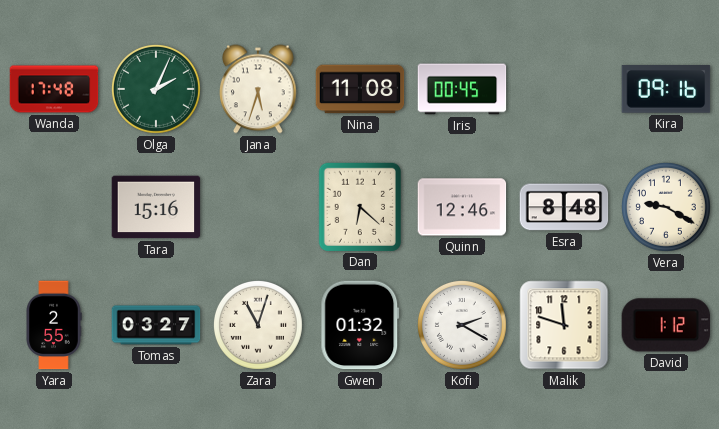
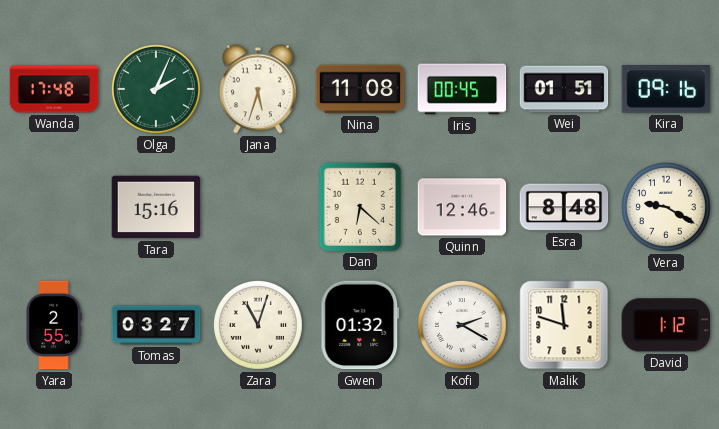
Wei: none -> 01:51
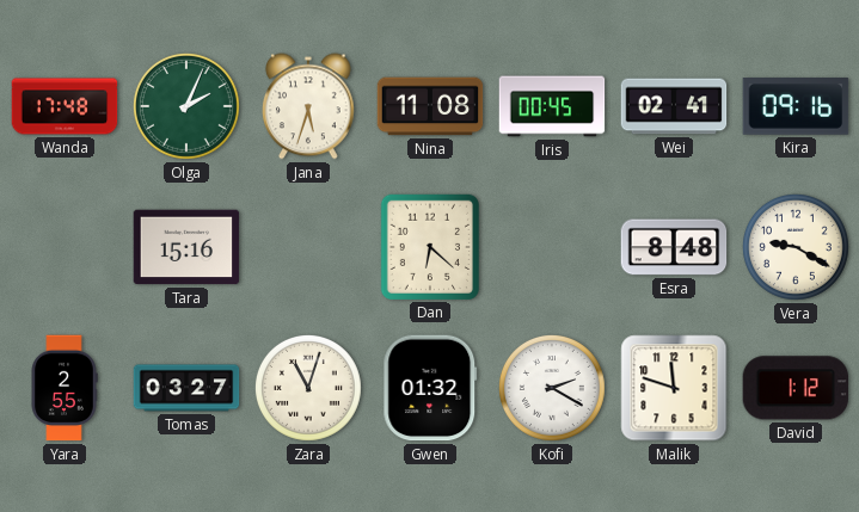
Wei: 01:51 -> 02:41
Quinn: 12:46 -> none
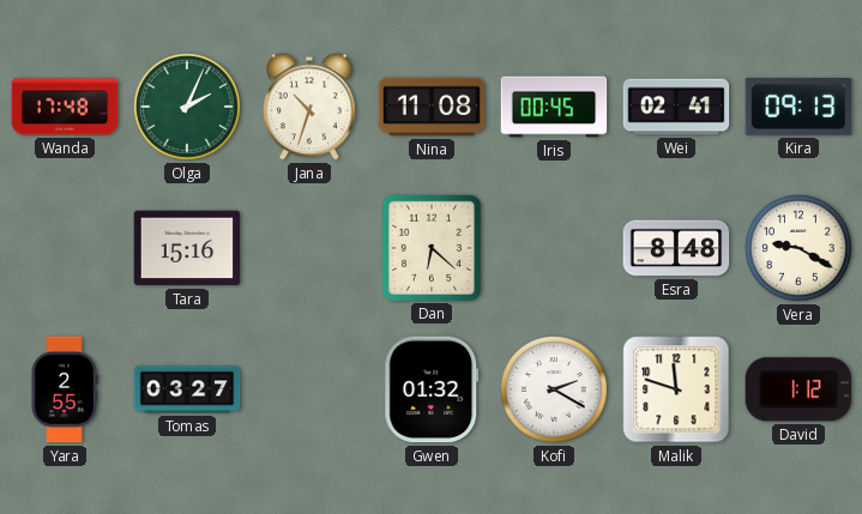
Jana: 5:33 -> 10:33
Kira: 09:16 -> 09:13
Zara: 11:03 -> none
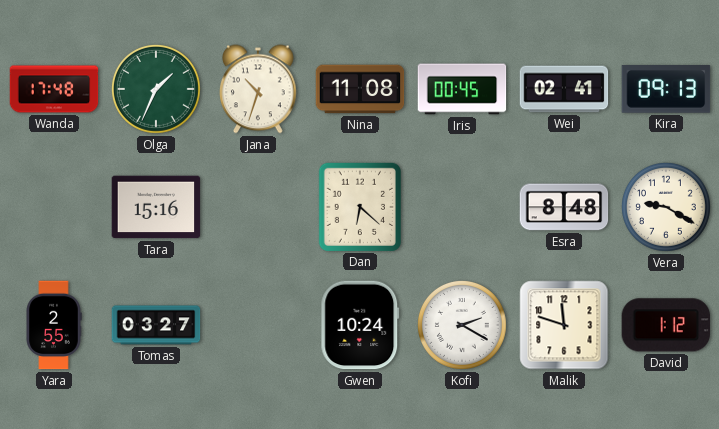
Olga: 2:04 -> 1:34
Gwen: 01:32 -> 10:24
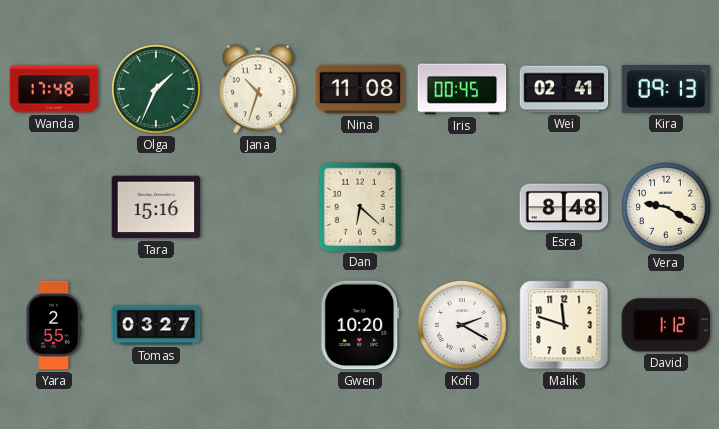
Gwen: 10:24 -> 10:20
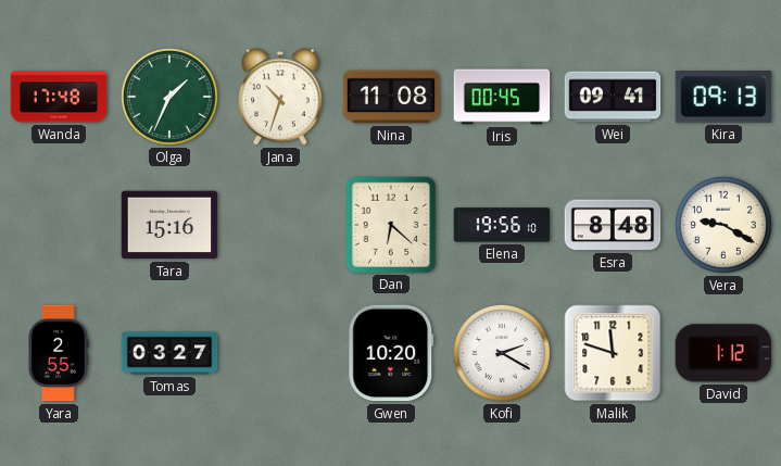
Wei: 02:41 -> 09:41
Elena: none -> 19:56
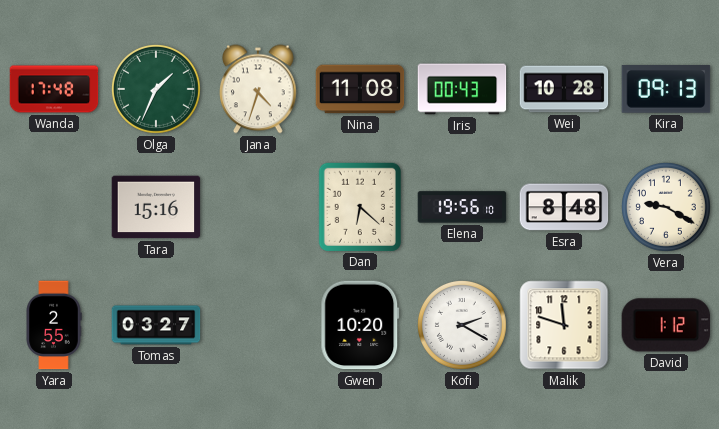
Jana: 10:33 -> 4:33
Iris: 00:45 -> 00:43
Wei: 09:41 -> 10:28
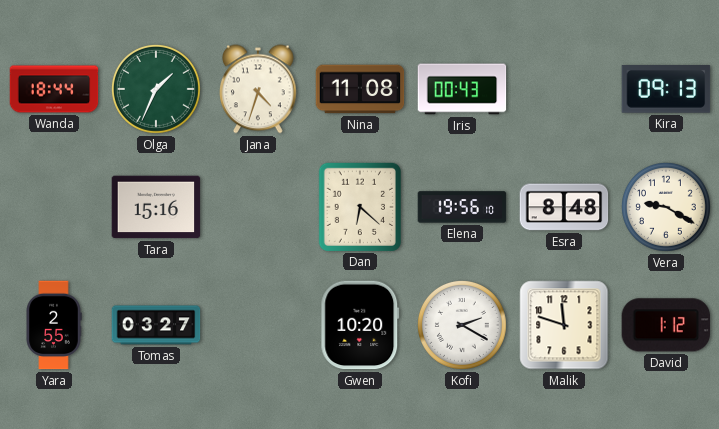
Wanda: 17:48 -> 18:44
Wei: 10:28 -> none
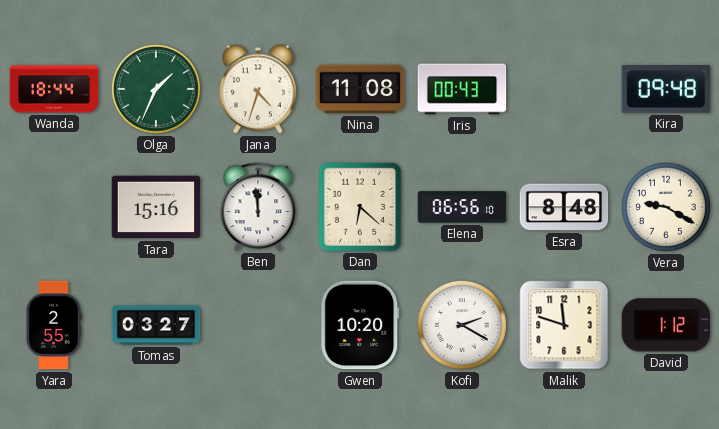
Kira: 09:13 -> 09:48
Ben: none -> 11:59
Elena: 19:56 -> 06:56
